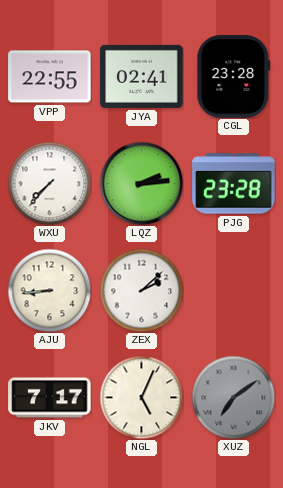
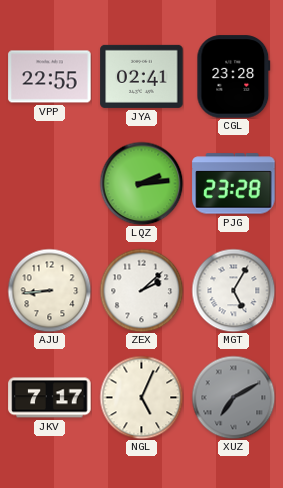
WXU: 7:37 -> none
MGT: none -> 5:05
XUZ: 7:09 -> 7:10
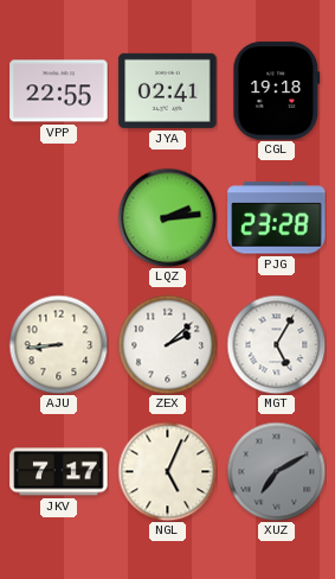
CGL: 23:28 -> 19:18
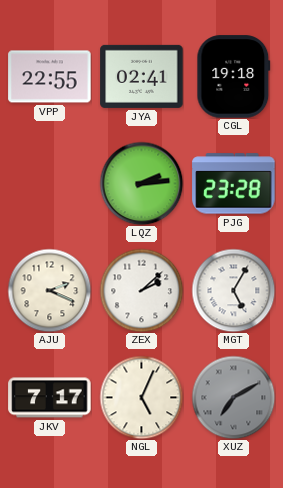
AJU: 8:44 -> 2:19
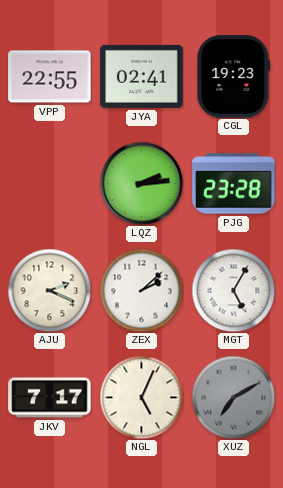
CGL: 19:18 -> 19:23
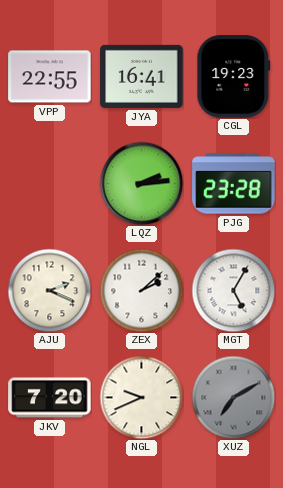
JYA: 02:41 -> 16:41
JKV: 7:17 -> 7:20
NGL: 5:04 -> 9:41
